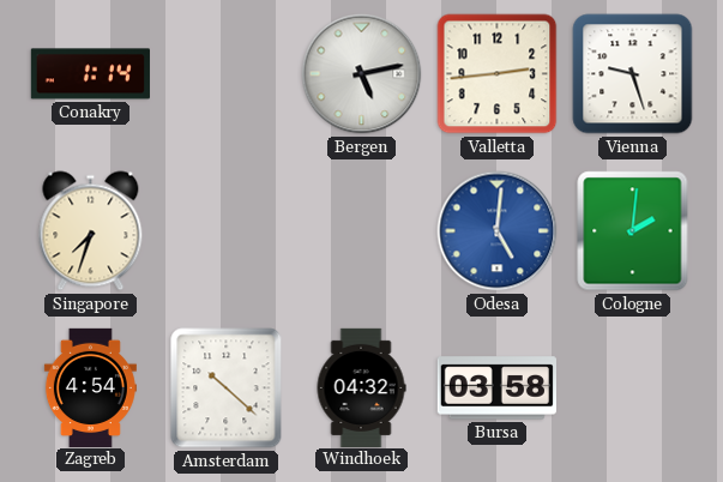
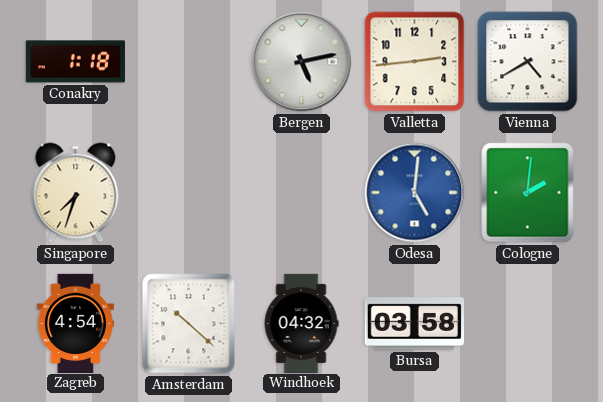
Conakry: 1:14 -> 1:18
Vienna: 9:27 -> 4:40
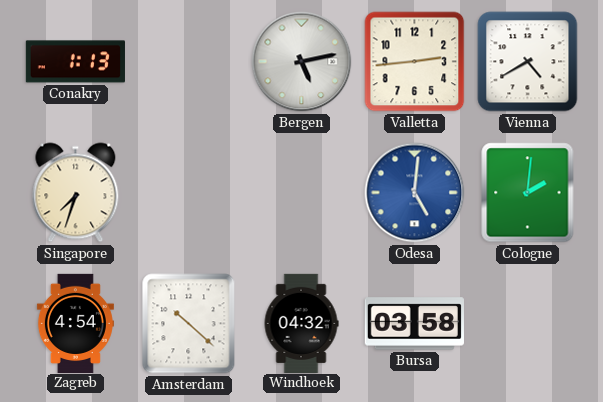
Conakry: 1:18 -> 1:13
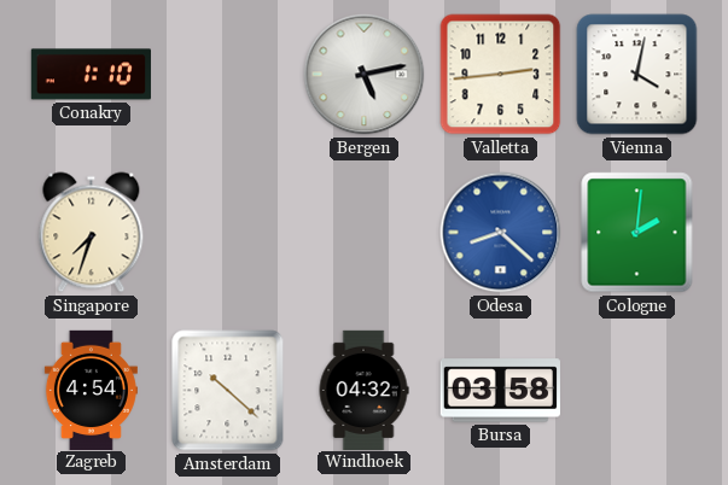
Conakry: 1:13 -> 1:10
Vienna: 4:40 -> 4:02
Odesa: 5:01 -> 8:22
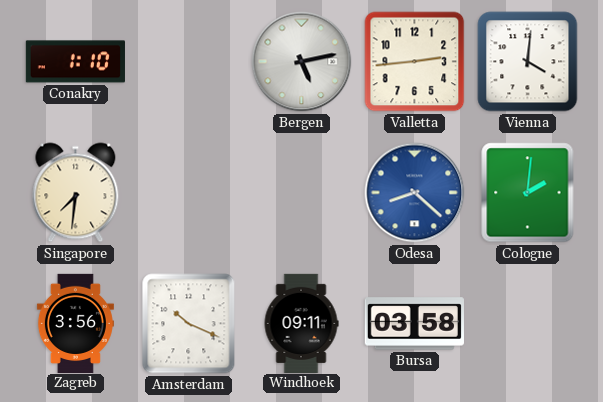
Vienna: 4:02 -> 4:01
Singapore: 7:33 -> 7:31
Zagreb: 4:54 -> 3:56
Amsterdam: 10:22 -> 10:19
Windhoek: 04:32 -> 09:11
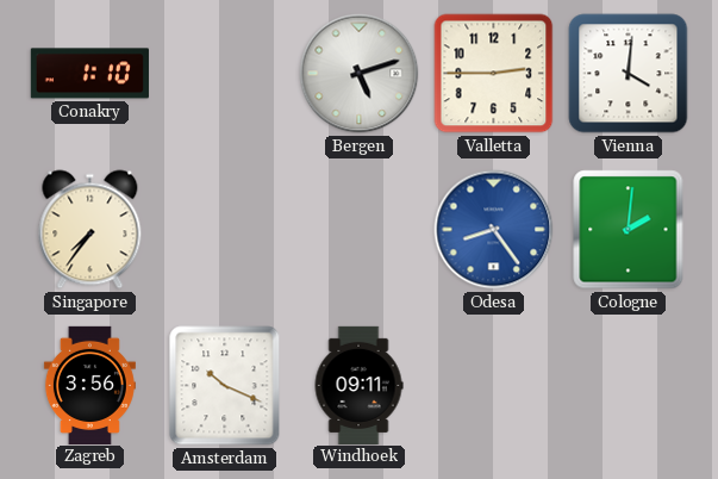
Bergen: 5:13 -> 5:12
Valletta: 2:44 -> 2:45
Singapore: 7:31 -> 7:36
Odesa: 8:22 -> 8:24
Bursa: 03:58 -> none
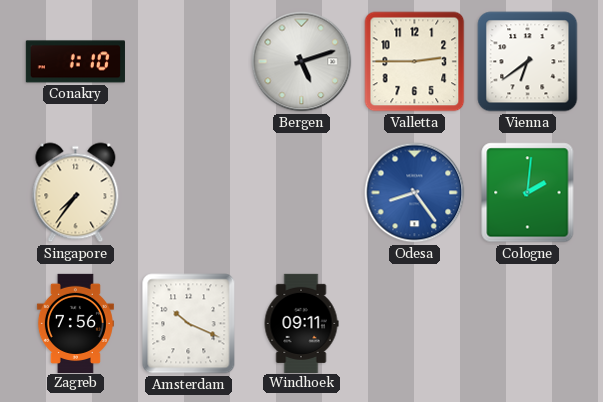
Vienna: 4:01 -> 6:39
Zagreb: 3:56 -> 7:56
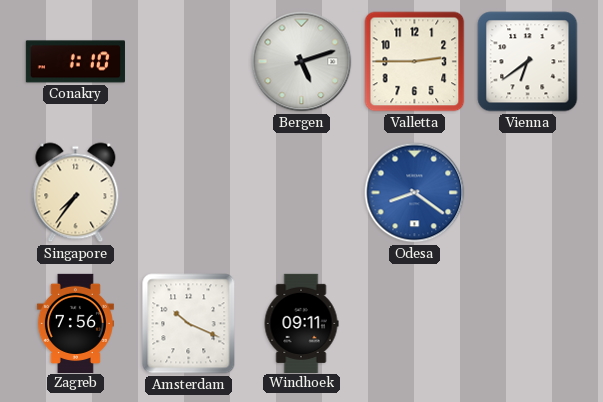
Odesa: 8:24 -> 8:21
Cologne: 2:01 -> none
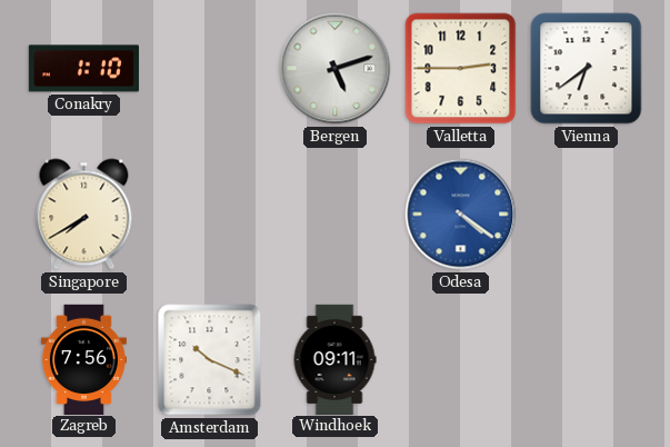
Singapore: 7:36 -> 7:40
Odesa: 8:21 -> 4:21
